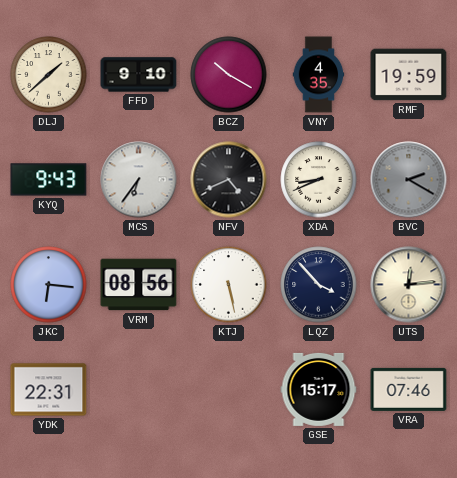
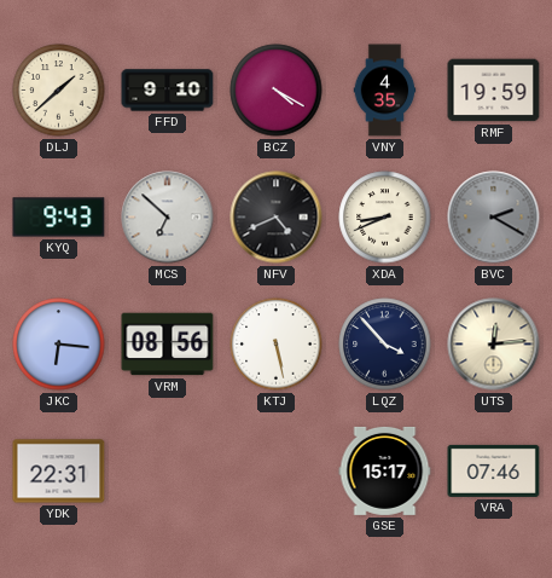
BCZ: 10:20 -> 4:20
MCS: 6:36 -> 6:52
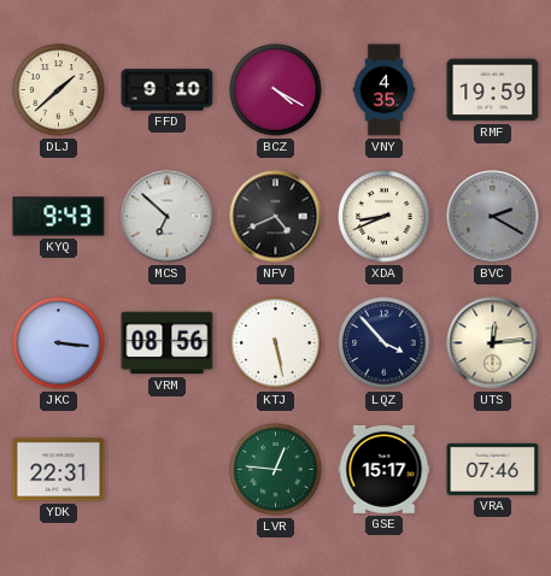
JKC: 6:16 -> 3:16
LVR: none -> 12:46
